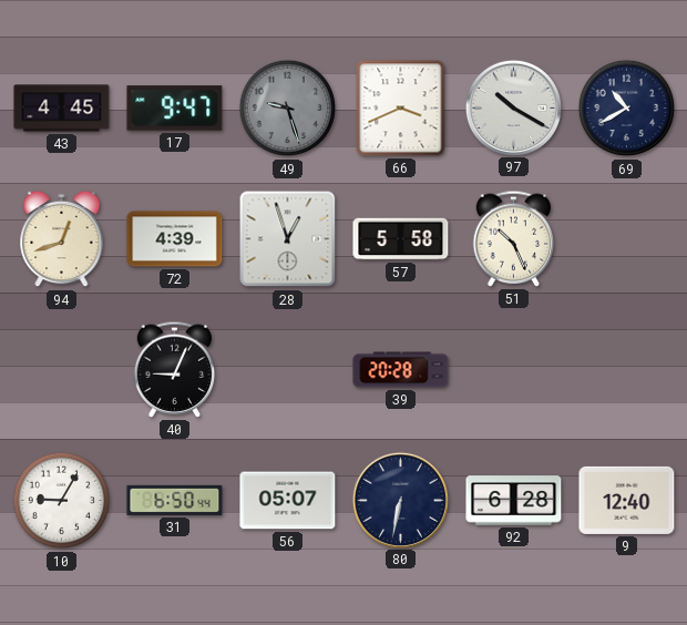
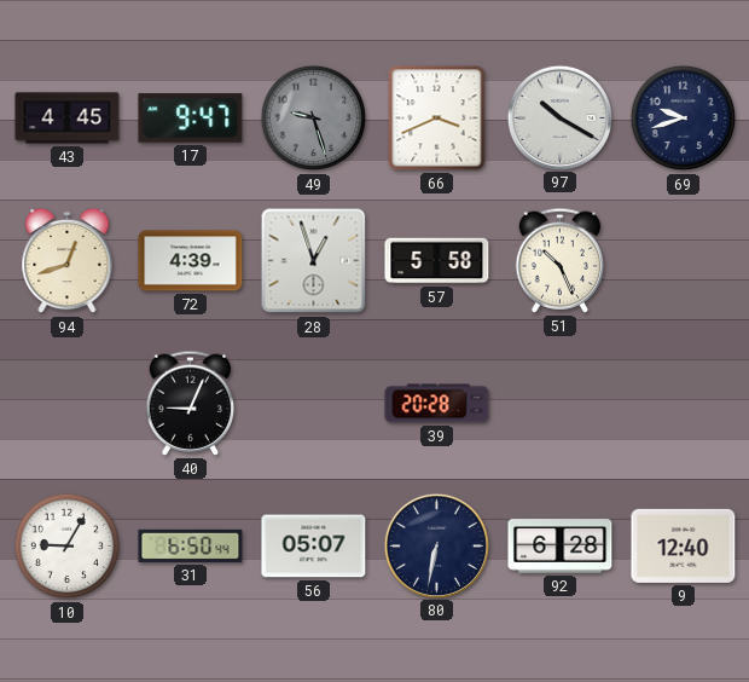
69: 10:40 -> 9:42
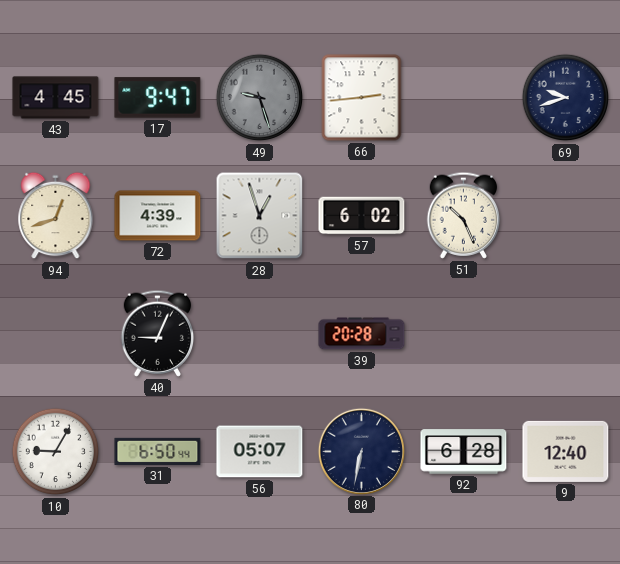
66: 3:41 -> 2:44
97: 10:20 -> none
57: 5:58 -> 6:02
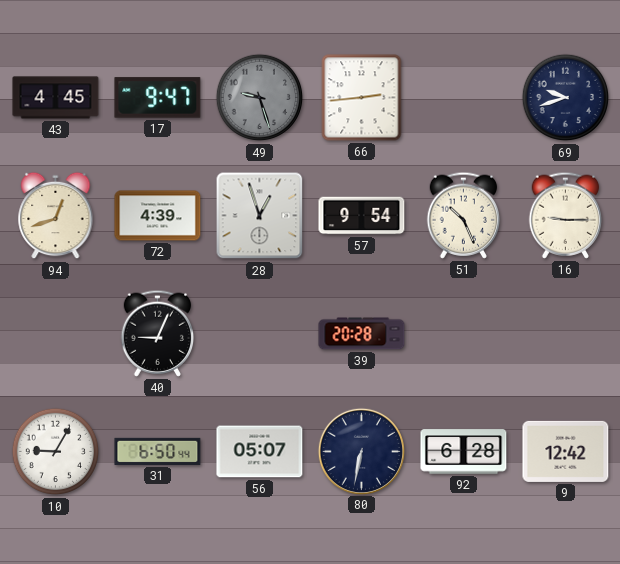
57: 6:02 -> 9:54
16: none -> 9:15
9: 12:40 -> 12:42
